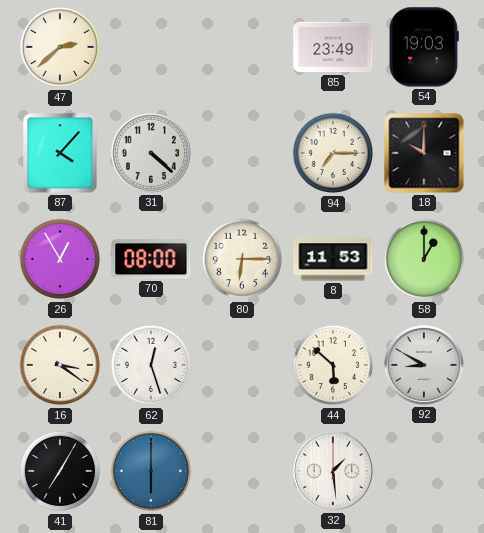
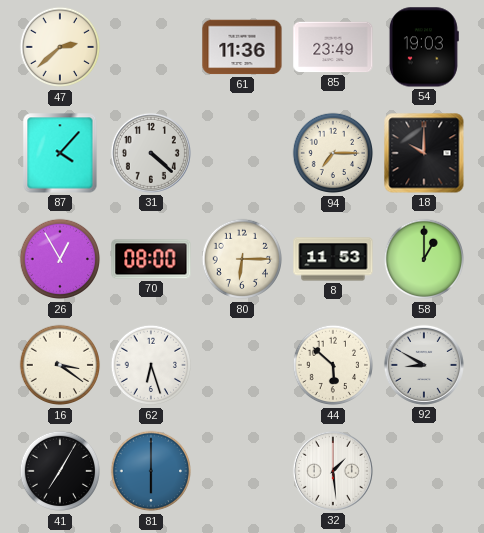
61: none -> 11:36
62: 12:27 -> 6:27
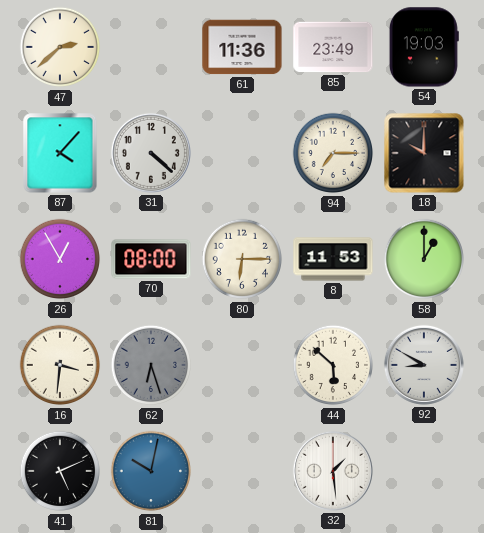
16: 3:21 -> 3:31
62 dial: white -> grey
41: 7:05 -> 5:11
81: 6:00 -> 10:02
